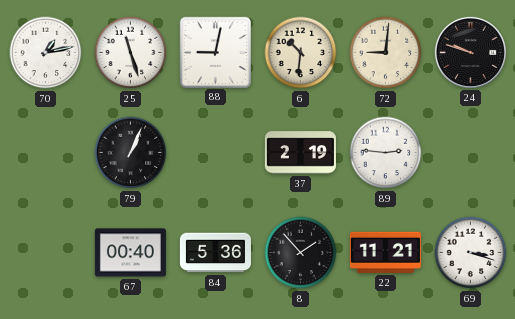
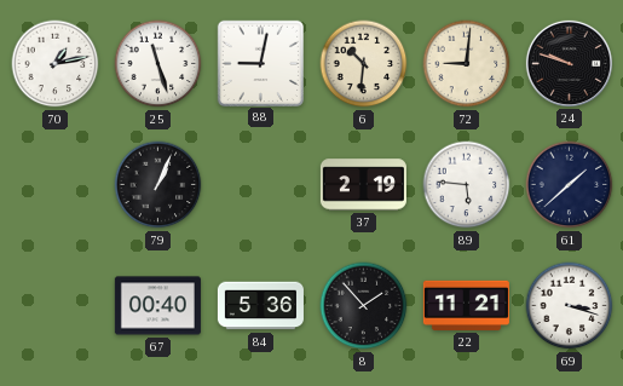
89: 2:46 -> 5:46
61: none -> 1:38
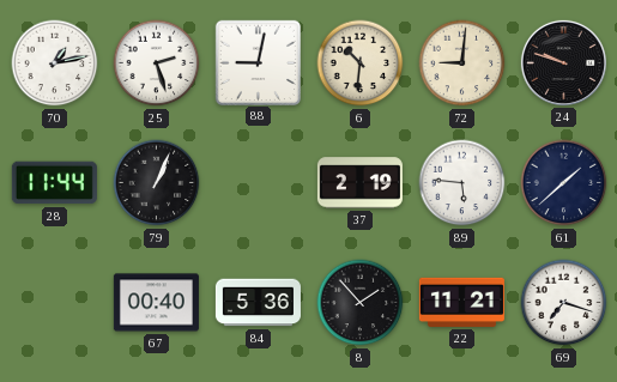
25: 11:27 -> 2:27
28: none -> 11:44
69: 3:18 -> 7:18
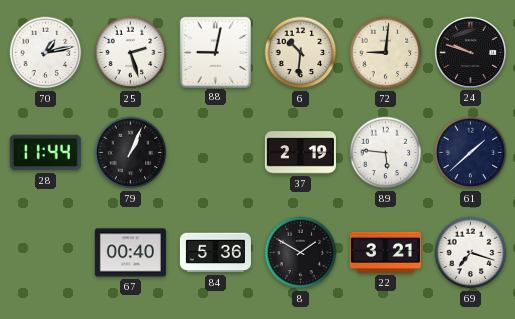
8: 1:53 -> 1:50
22: 11:21 -> 3:21
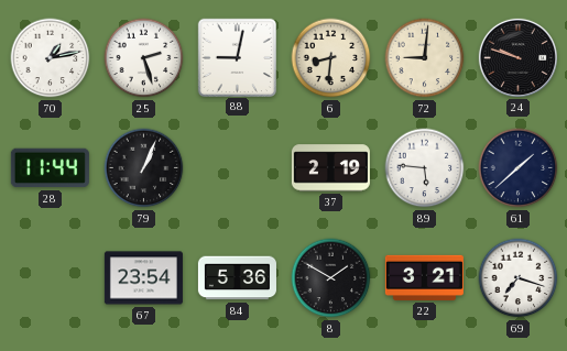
6: 10:31 -> 8:31
67: 00:40 -> 23:54
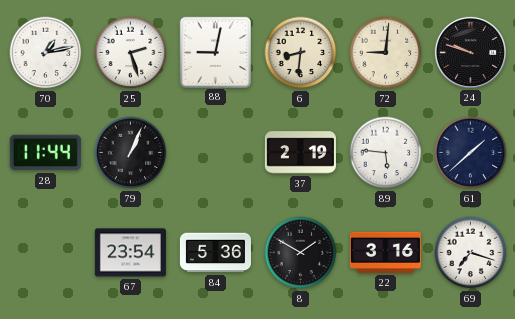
22: 3:21 -> 3:16
